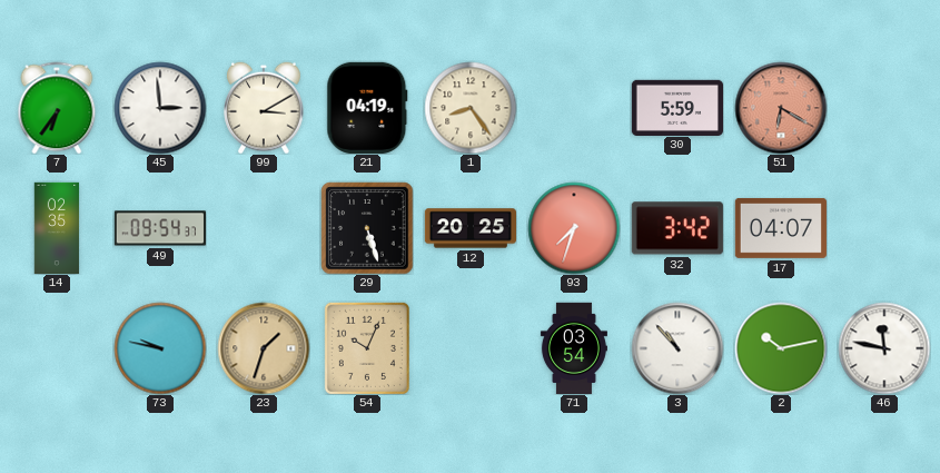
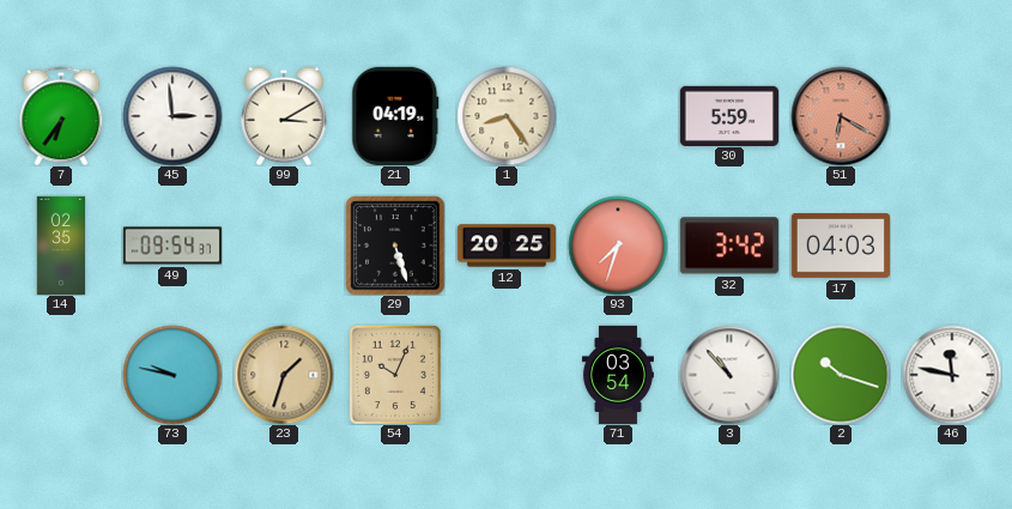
17: 04:07 -> 04:03
2: 10:13 -> 10:18
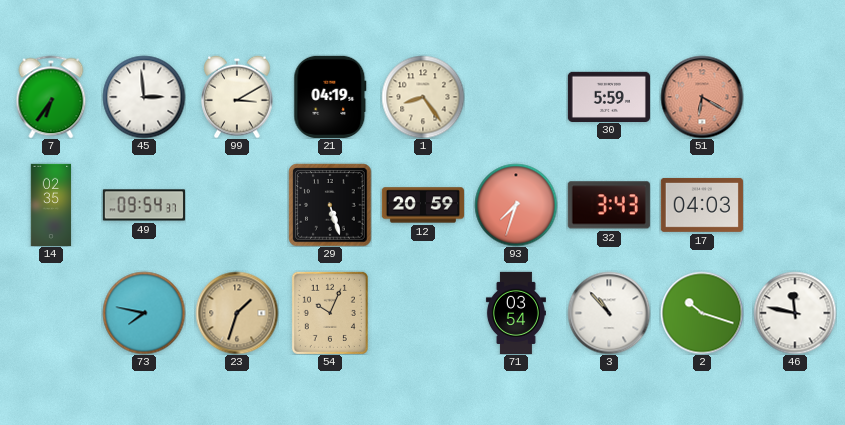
12: 20:25 -> 20:59
32: 3:42 -> 3:43
73: 9:47 -> 7:47
